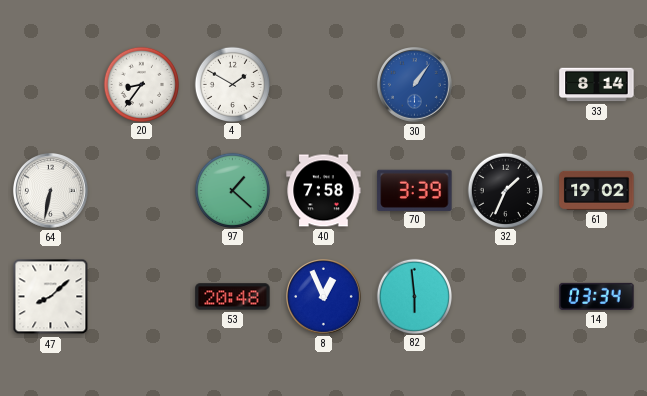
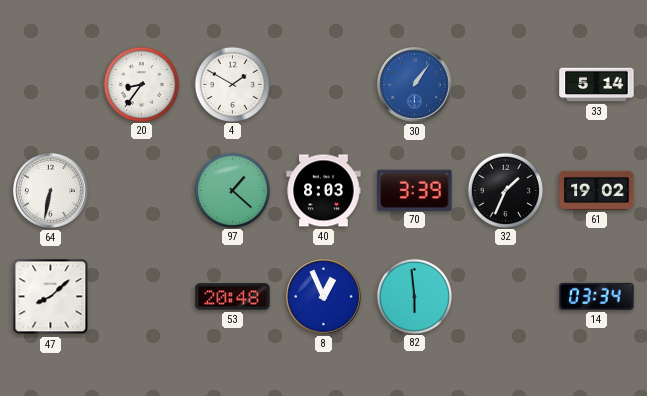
33: 8:14 -> 5:14
40: 7:58 -> 8:03
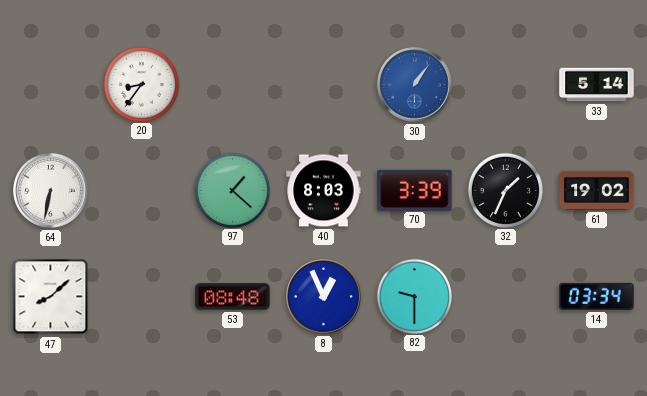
4: 1:50 -> none
53: 20:48 -> 08:48
82: 5:59 -> 9:30
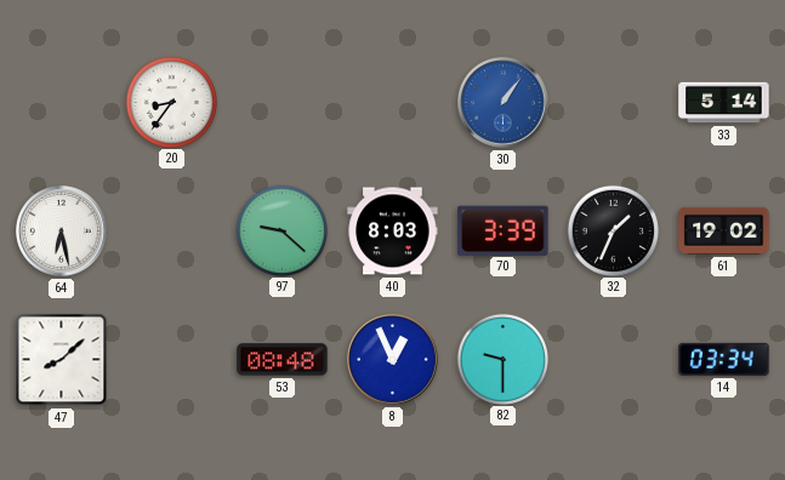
64: 6:32 -> 6:28
97: 1:22 -> 9:22
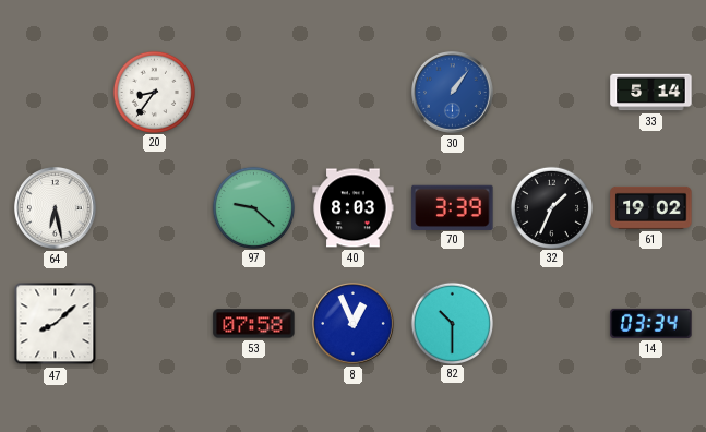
53: 08:48 -> 07:58
82: 9:30 -> 10:30
